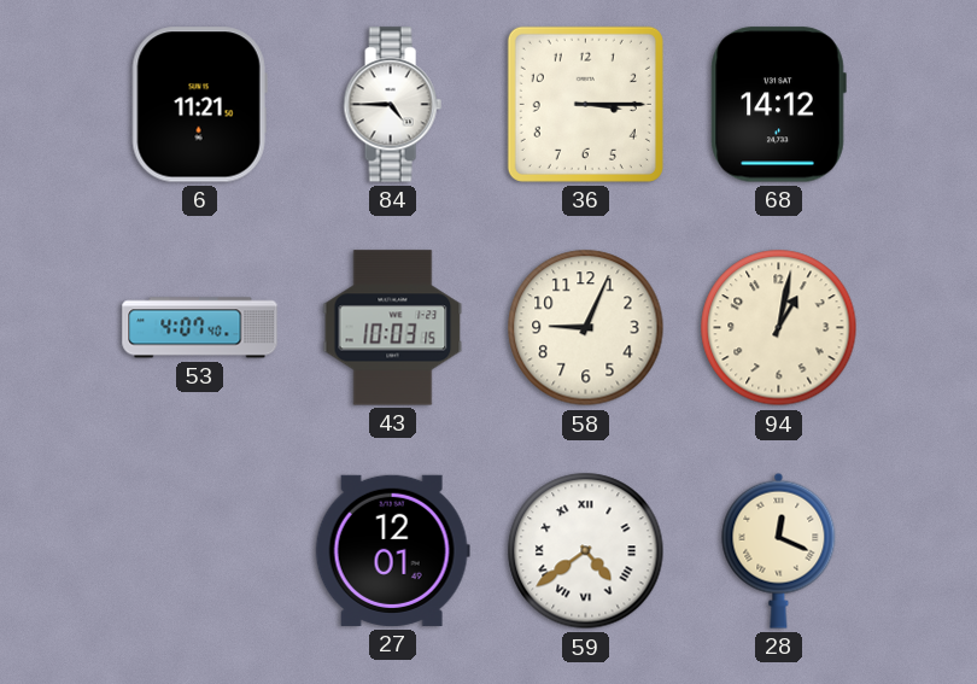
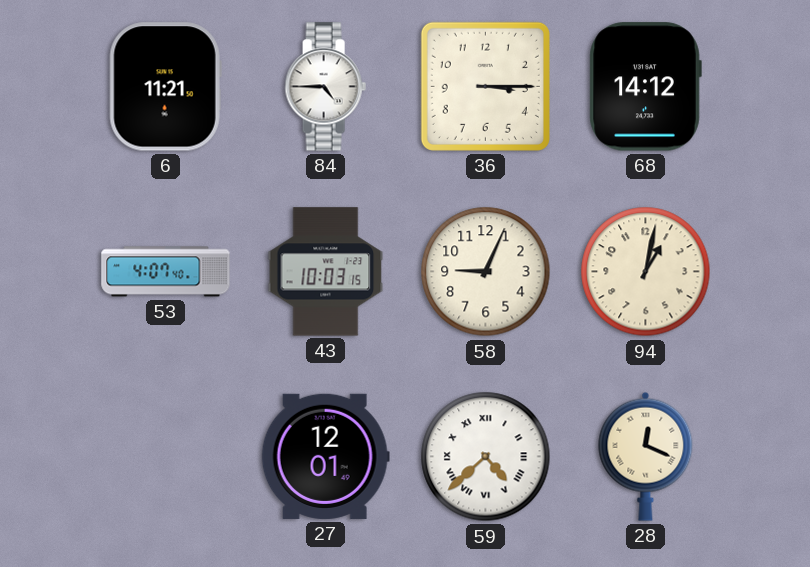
59: 4:39 -> 4:38
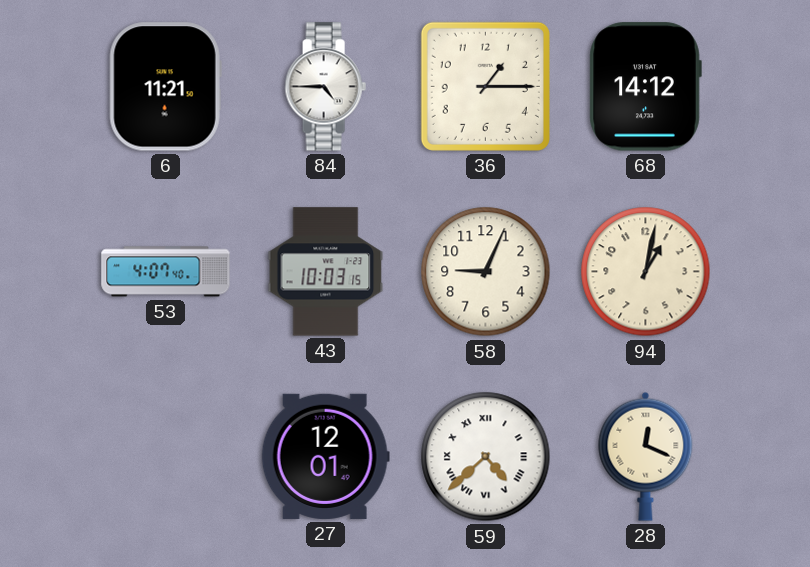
36: 3:15 -> 1:15
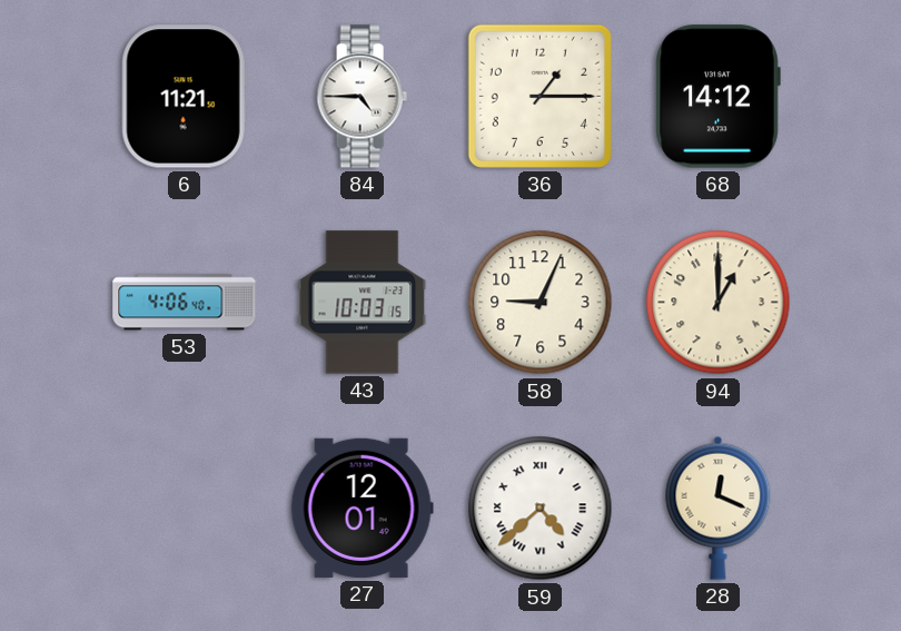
53: 4:07 -> 4:06
94: 1:02 -> 1:00
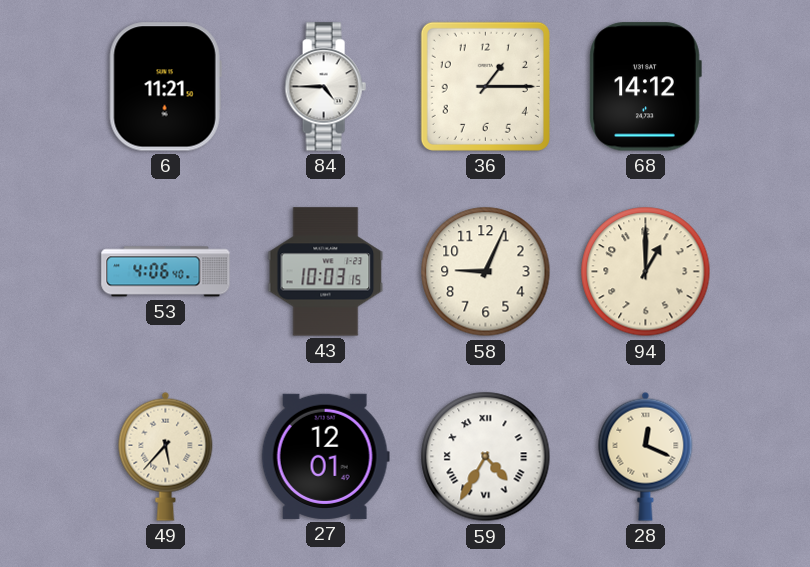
49: none -> 5:37
59: 4:38 -> 4:35
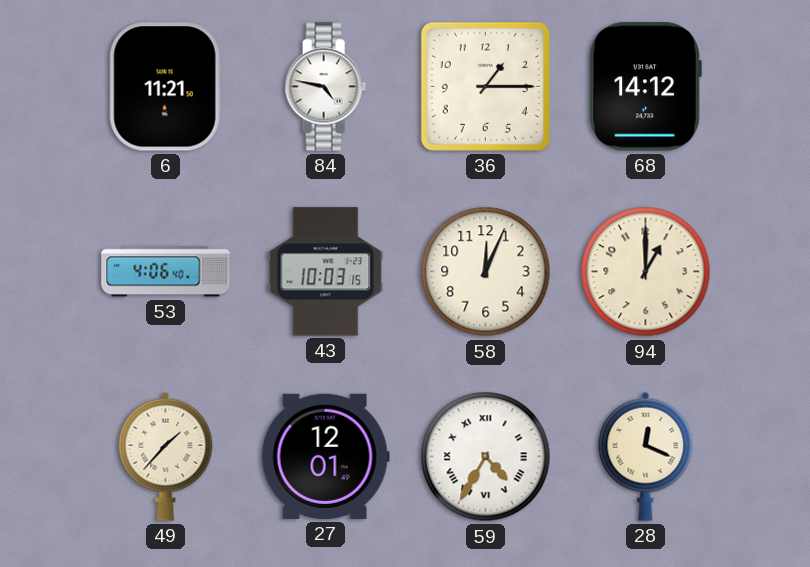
84: 4:45 -> 4:47
58: 9:04 -> 12:04
49: 5:37 -> 1:37
